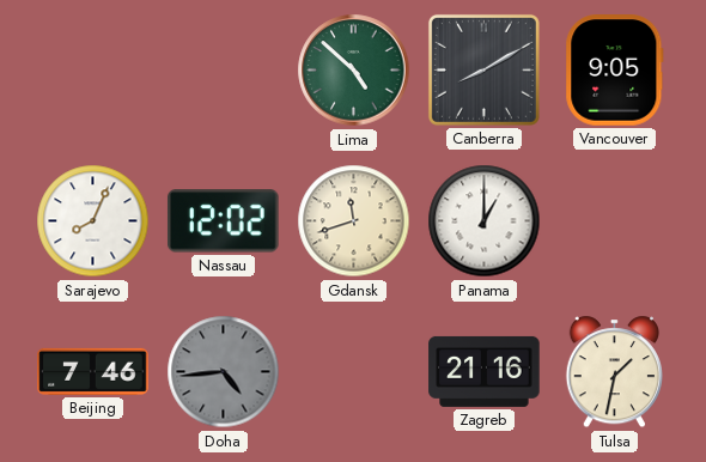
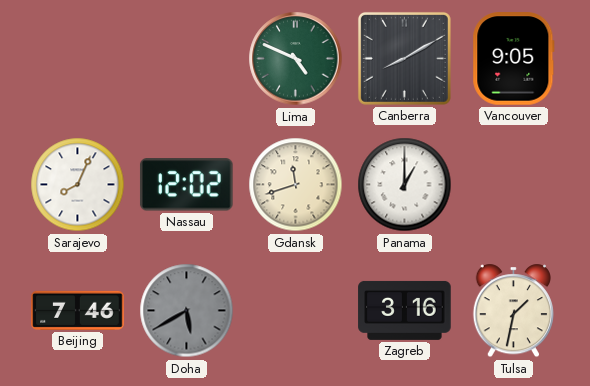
Lima: 4:52 -> 4:49
Doha: 4:44 -> 5:40
Zagreb: 21:16 -> 3:16
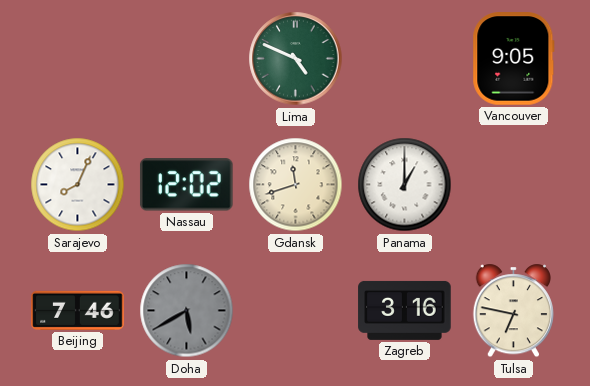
Canberra: 8:10 -> none
Tulsa: 1:32 -> 6:47
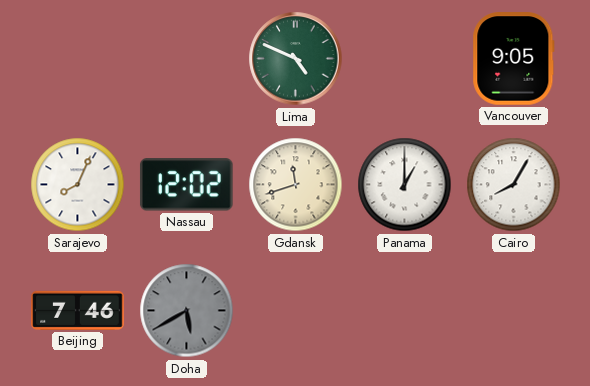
Cairo: none -> 8:05
Zagreb: 3:16 -> none
Tulsa: 6:47 -> none
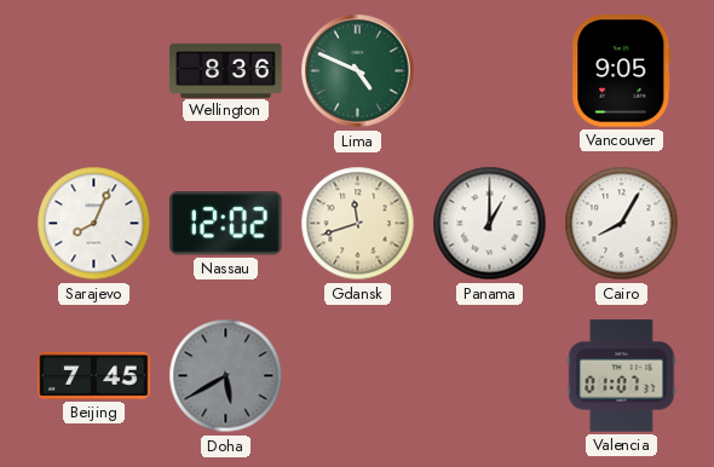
Wellington: none -> 8:36
Beijing: 7:46 -> 7:45
Valencia: none -> 01:07
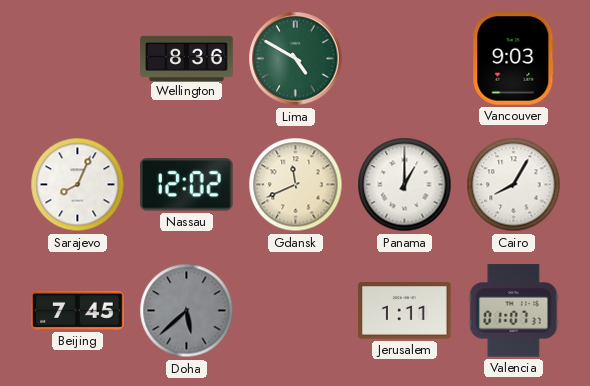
Lima: 4:49 -> 4:50
Vancouver: 9:05 -> 9:03
Gdansk: 11:42 -> 11:41
Doha: 5:40 -> 5:38
Jerusalem: none -> 1:11
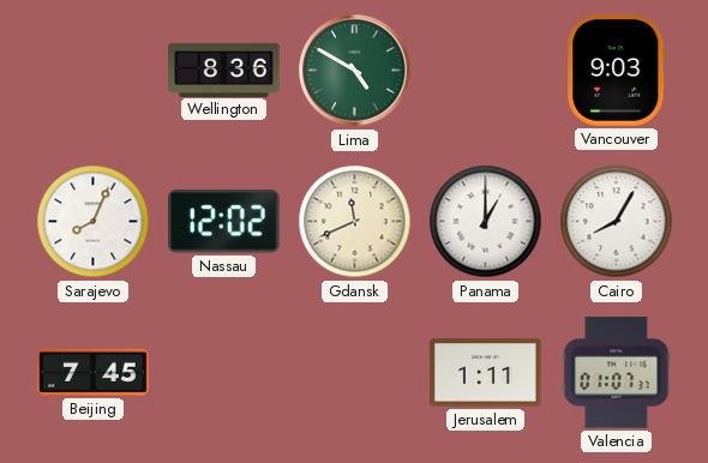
Doha: 5:38 -> none
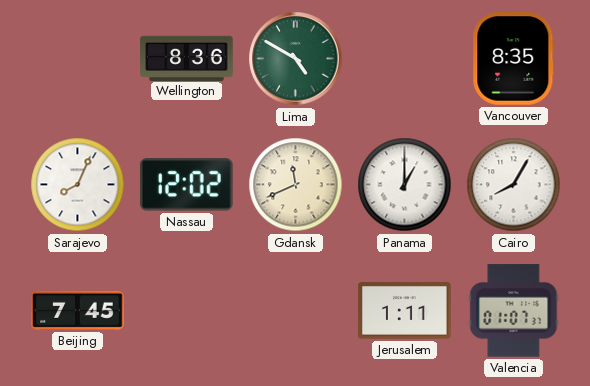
Vancouver: 9:03 -> 8:35
